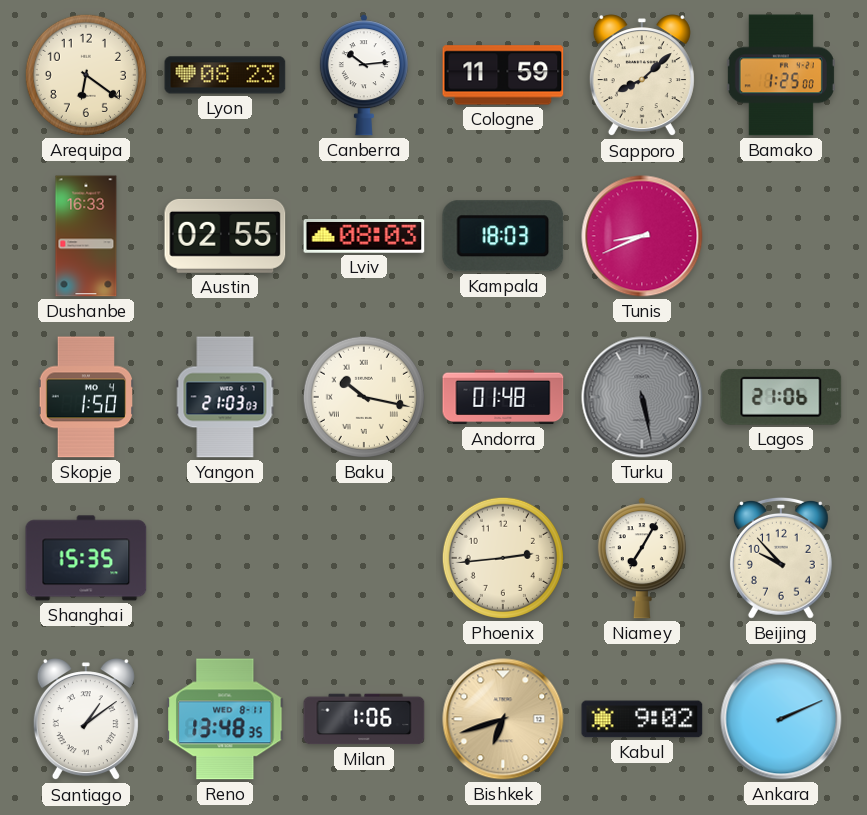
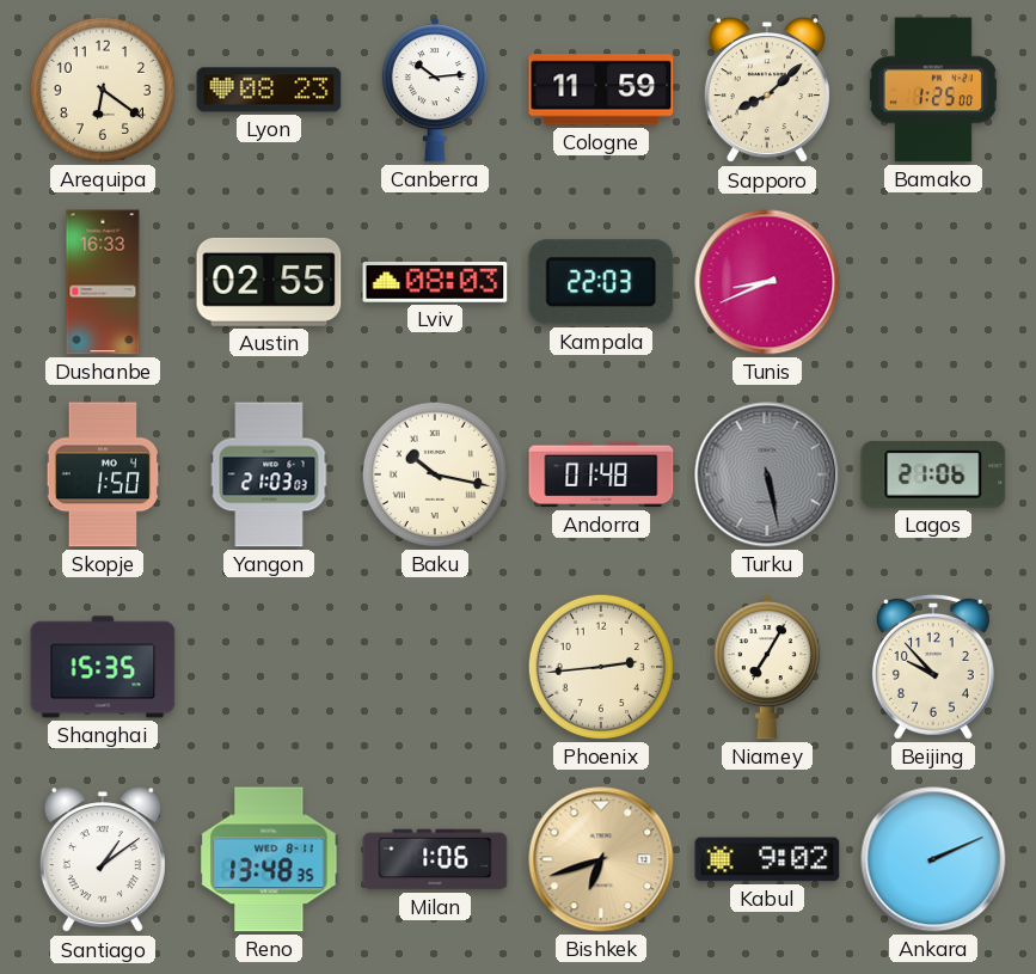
Kampala: 18:03 -> 22:03
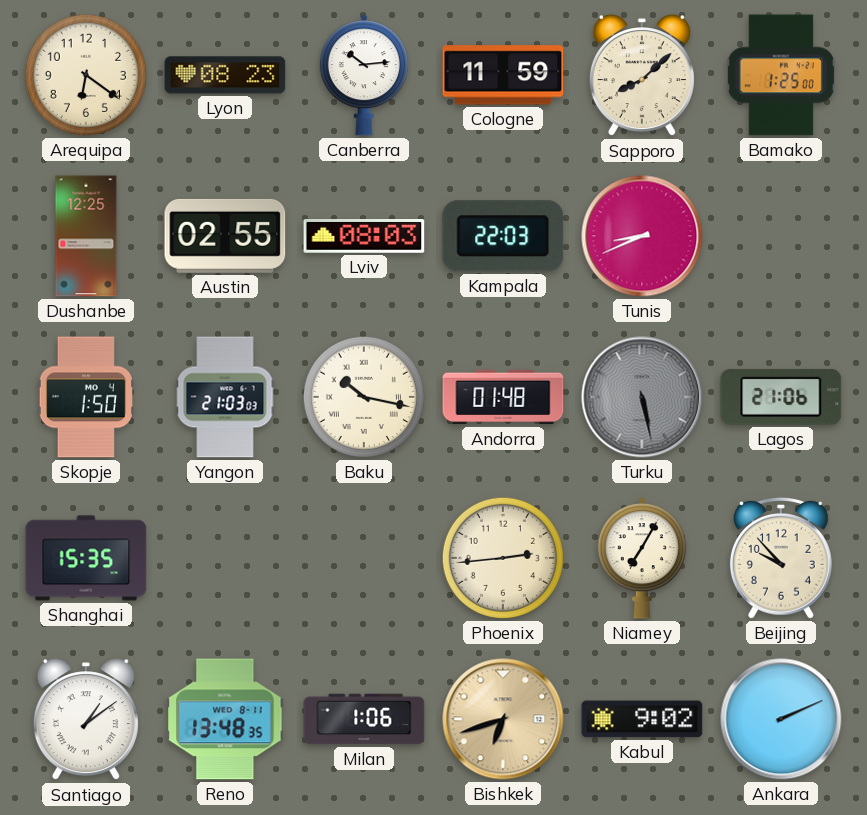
Dushanbe: 16:33 -> 12:25
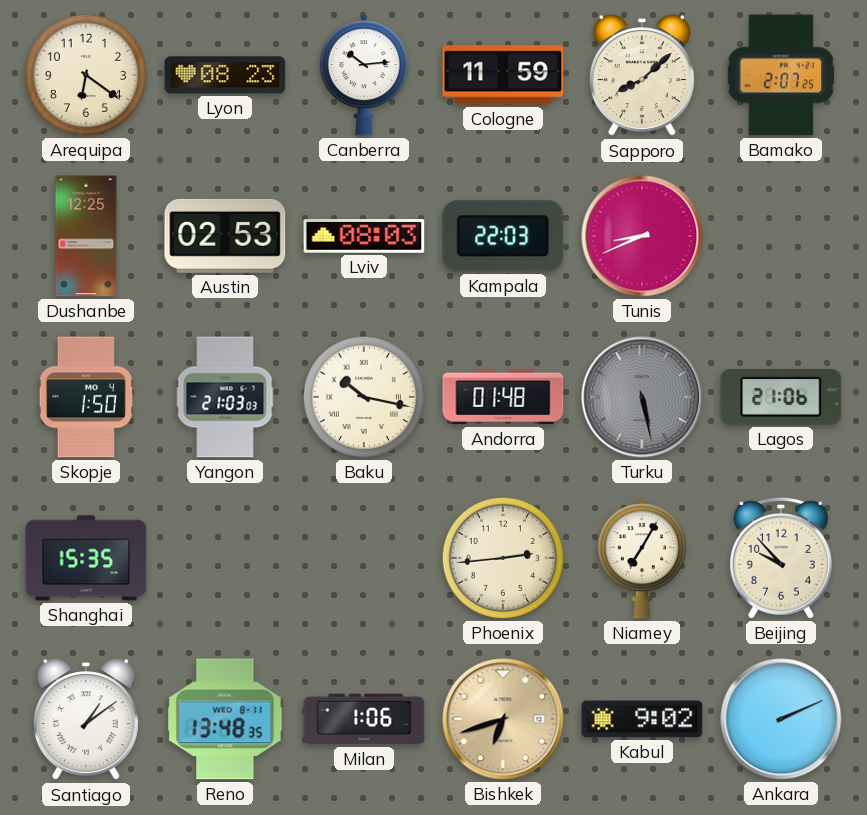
Bamako: 1:25 -> 2:07
Austin: 02:55 -> 02:53
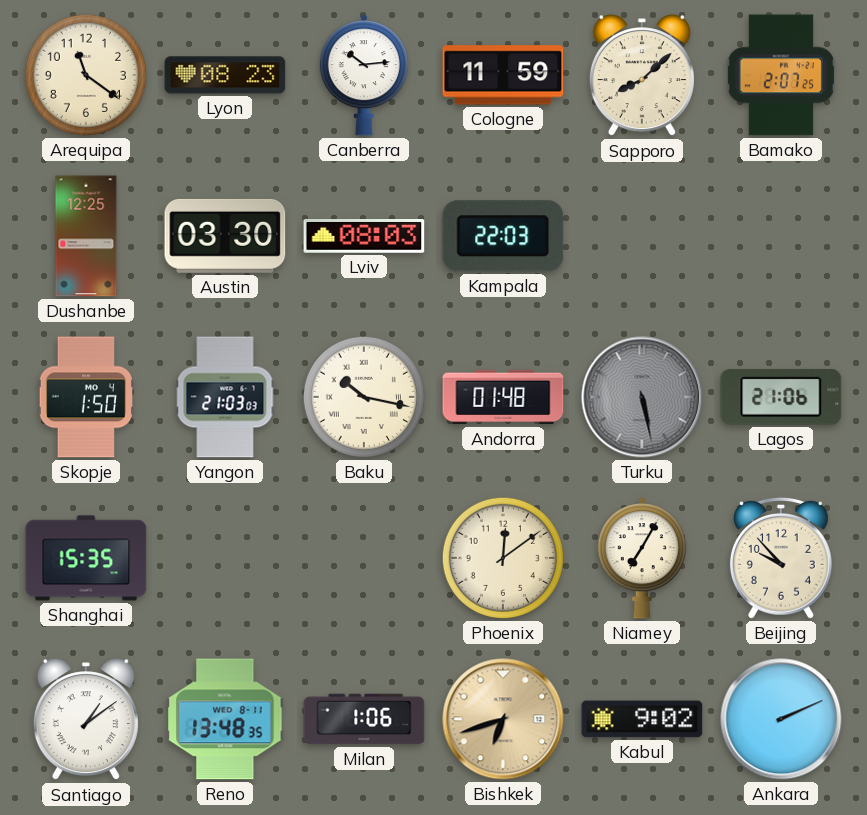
Arequipa: 6:21 -> 11:21
Austin: 02:53 -> 03:30
Tunis: 8:41 -> none
Phoenix: 2:44 -> 12:09
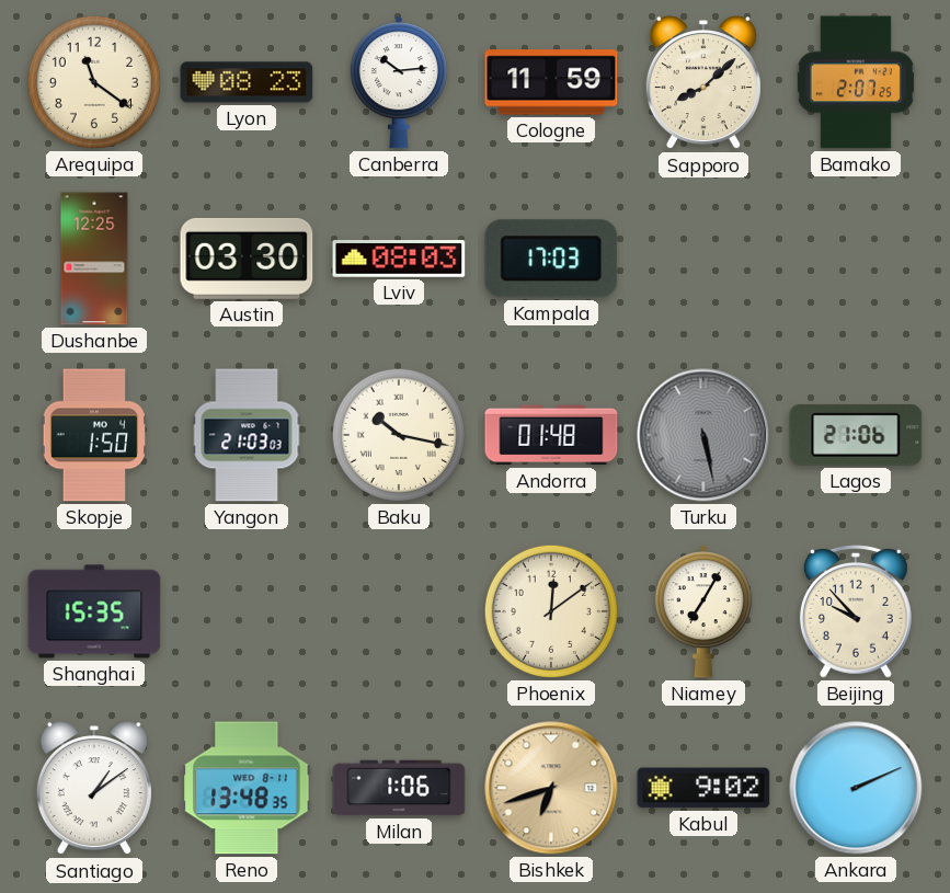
Kampala: 22:03 -> 17:03
